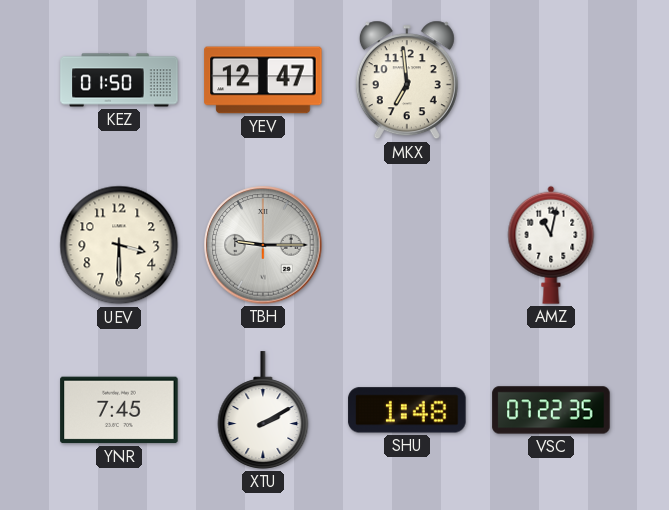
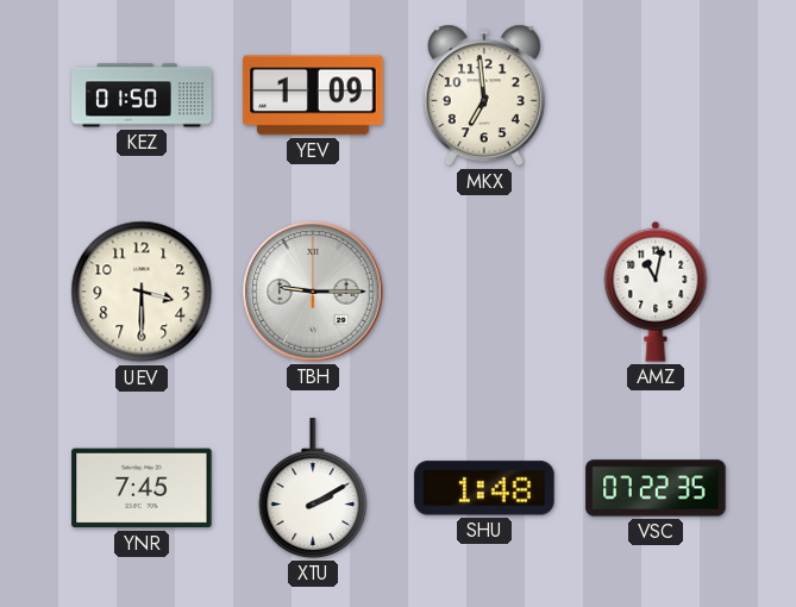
YEV: 12:47 -> 1:09
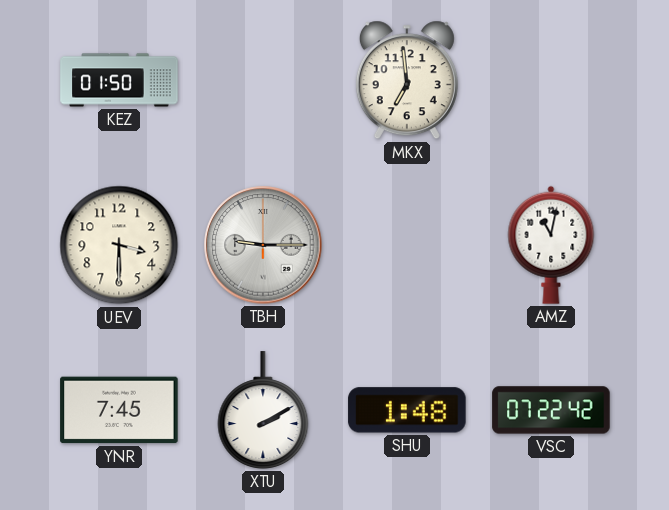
YEV: 1:09 -> none
VSC: 07:22:35 -> 07:22:42
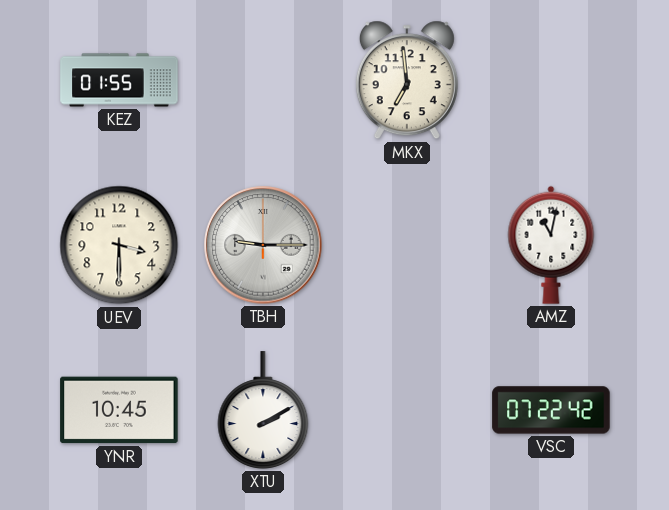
KEZ: 01:50 -> 01:55
YNR: 7:45 -> 10:45
SHU: 1:48 -> none
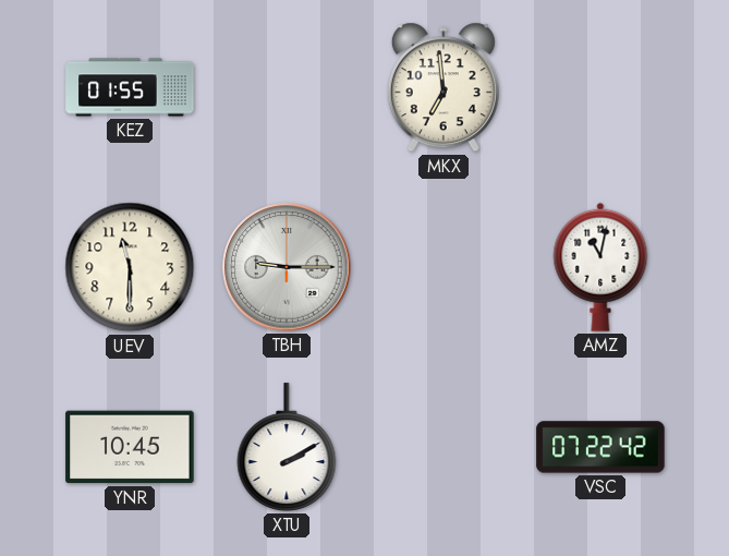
UEV: 3:30 -> 11:30
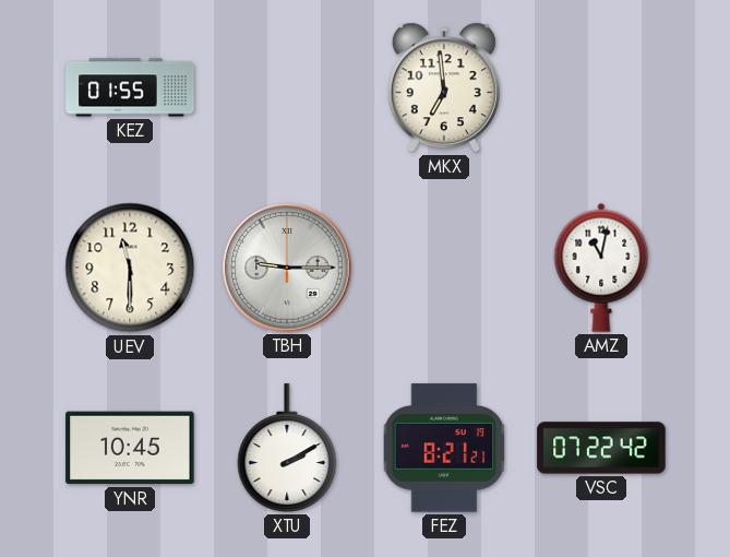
FEZ: none -> 8:21
